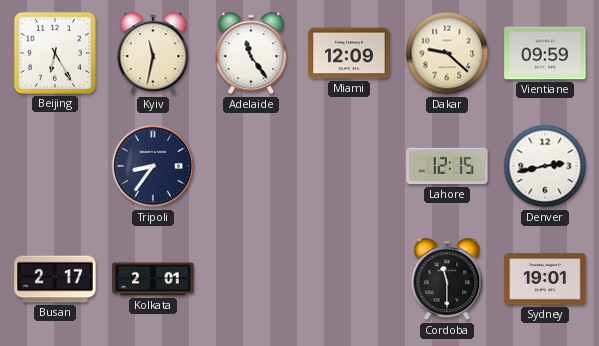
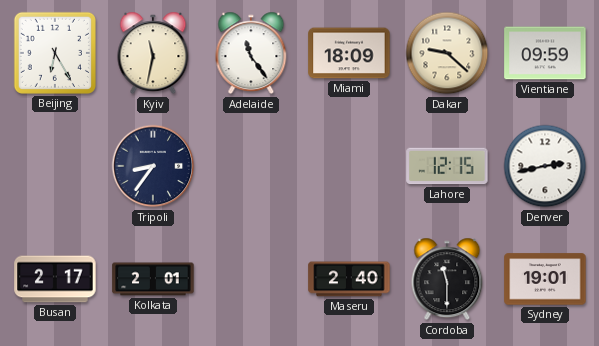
Miami: 12:09 -> 18:09
Maseru: none -> 2:40
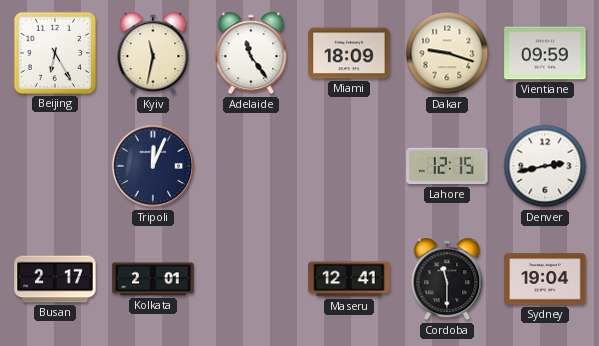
Dakar: 9:22 -> 9:18
Tripoli: 8:36 -> 12:04
Maseru: 2:40 -> 12:41
Sydney: 19:01 -> 19:04
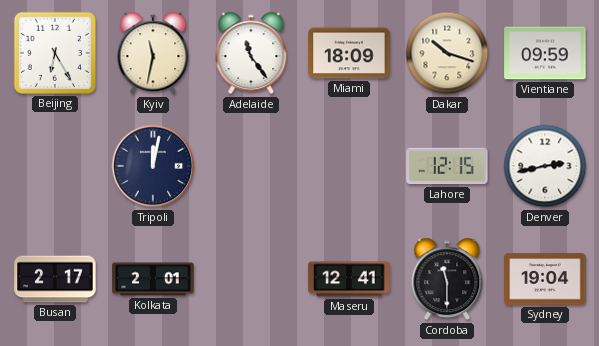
Dakar: 9:18 -> 10:18
Tripoli: 12:04 -> 12:02
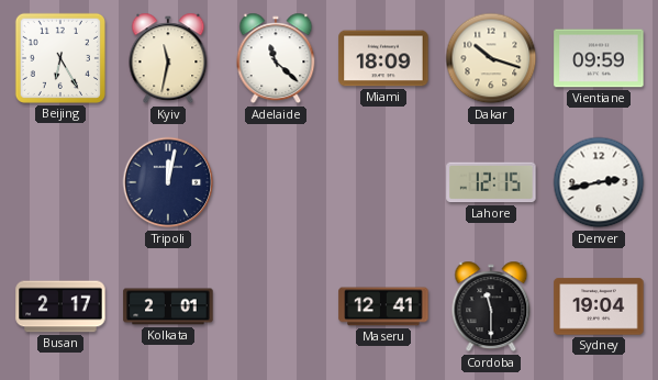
Adelaide: 11:24 -> 11:22
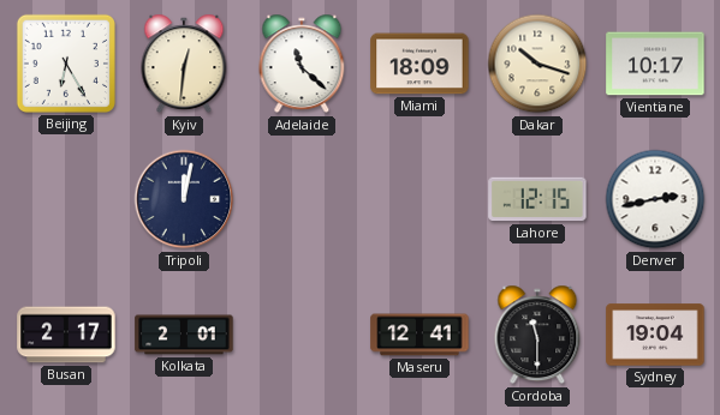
Kyiv: 11:32 -> 12:31
Vientiane: 09:59 -> 10:17
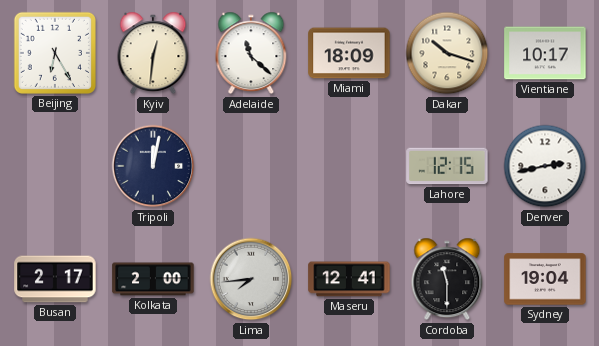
Kolkata: 2:01 -> 2:00
Lima: none -> 7:44
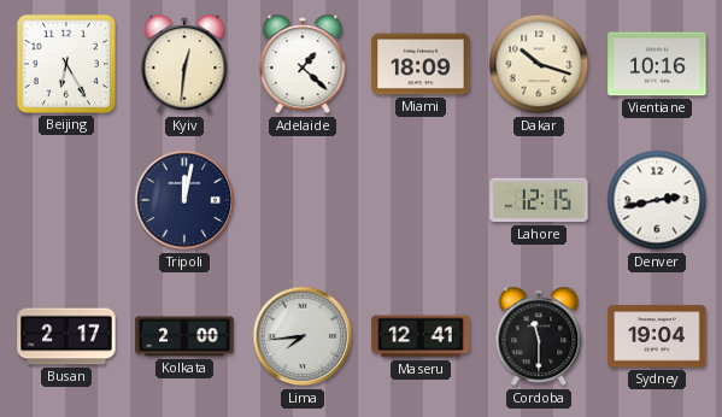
Adelaide: 11:22 -> 1:22
Vientiane: 10:17 -> 10:16
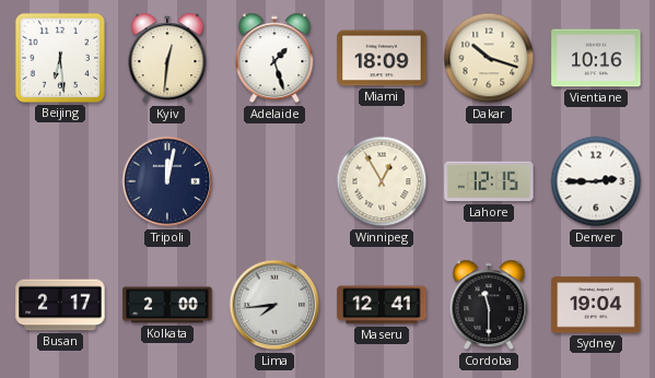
Beijing: 6:25 -> 6:29
Adelaide: 1:22 -> 1:27
Winnipeg: none -> 12:55
Denver: 2:43 -> 2:45
